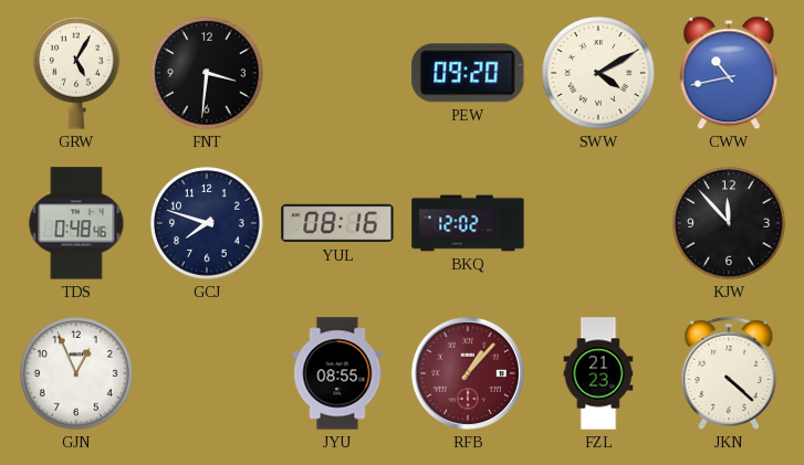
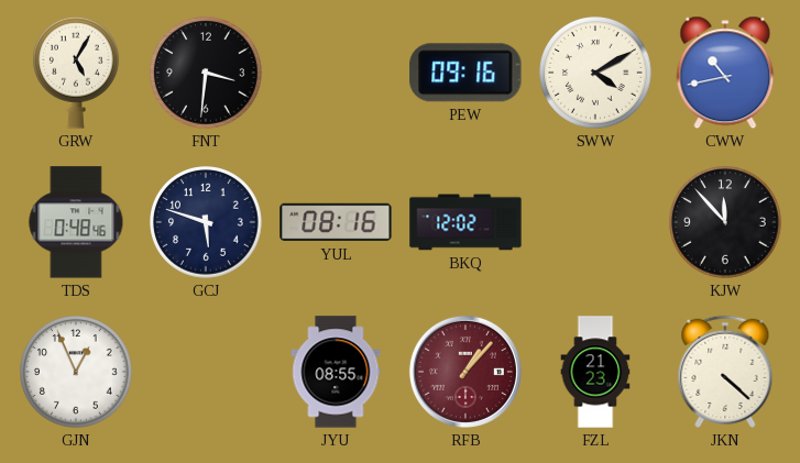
PEW: 09:20 -> 09:16
GCJ: 7:48 -> 5:48
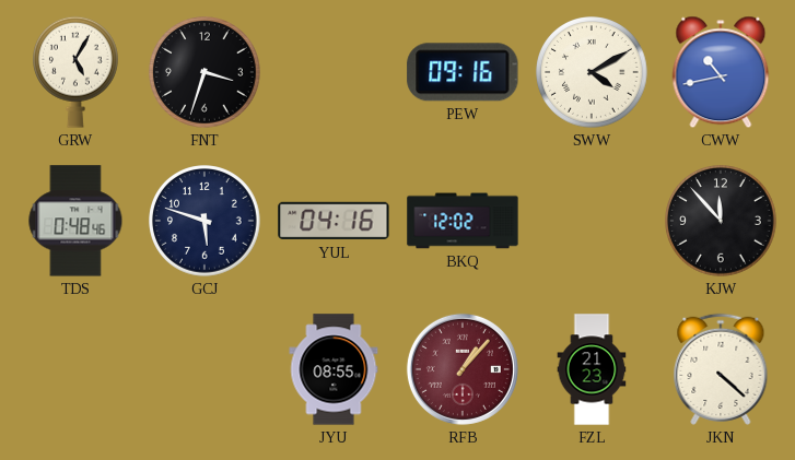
FNT: 3:31 -> 3:33
YUL: 08:16 -> 04:16
GJN: 12:56 -> none
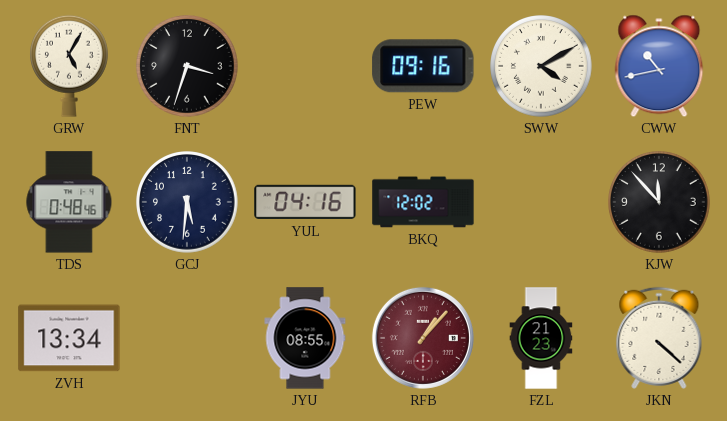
GCJ: 5:48 -> 5:31
ZVH: none -> 13:34
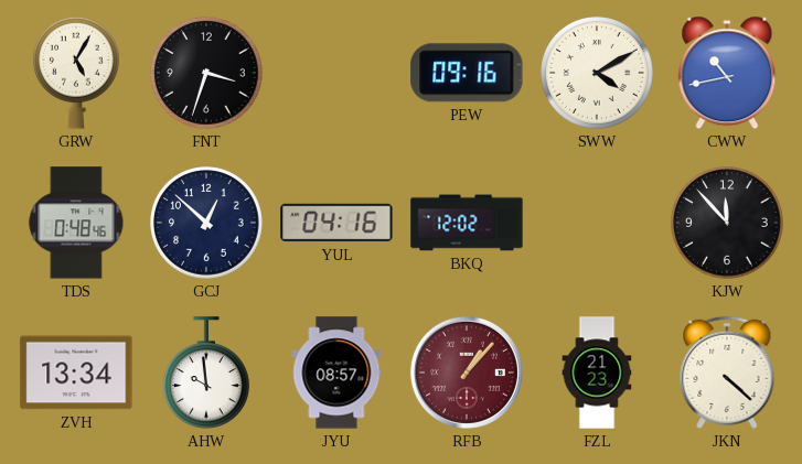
GCJ: 5:31 -> 12:52
AHW: none -> 9:59
JYU: 08:55 -> 08:57
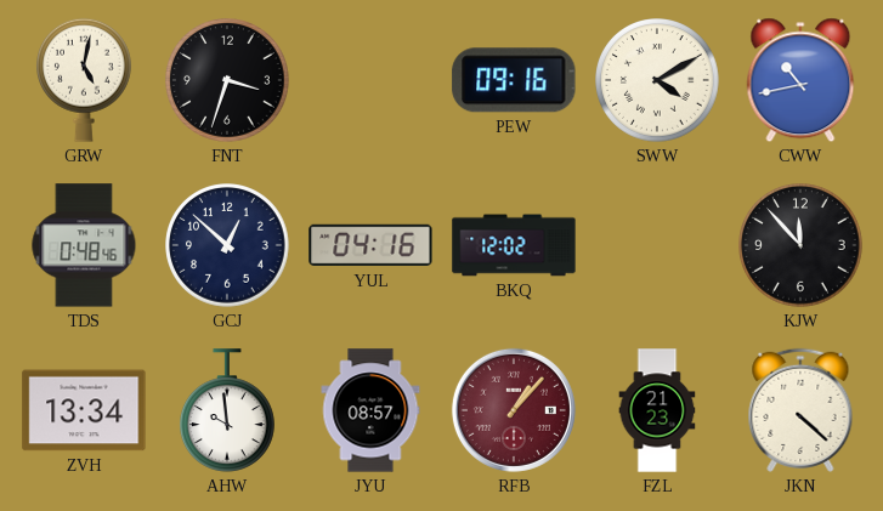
GRW: 5:05 -> 5:02
